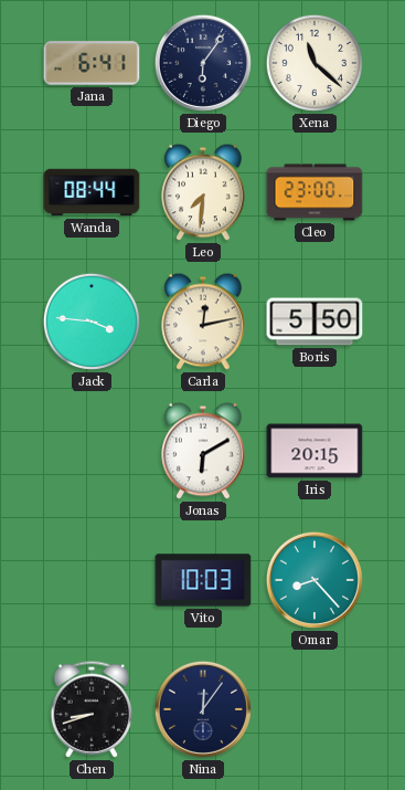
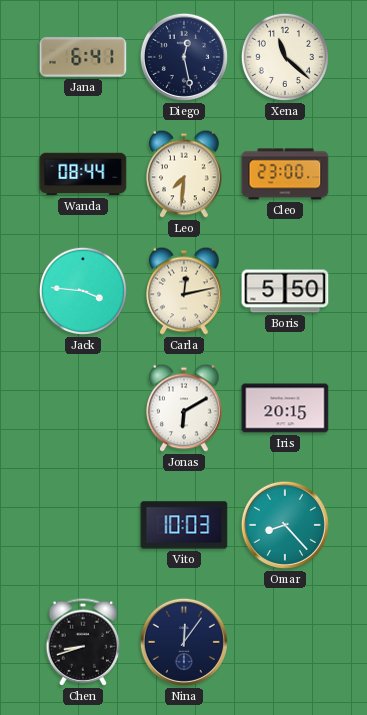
Diego: 6:06 -> 12:28
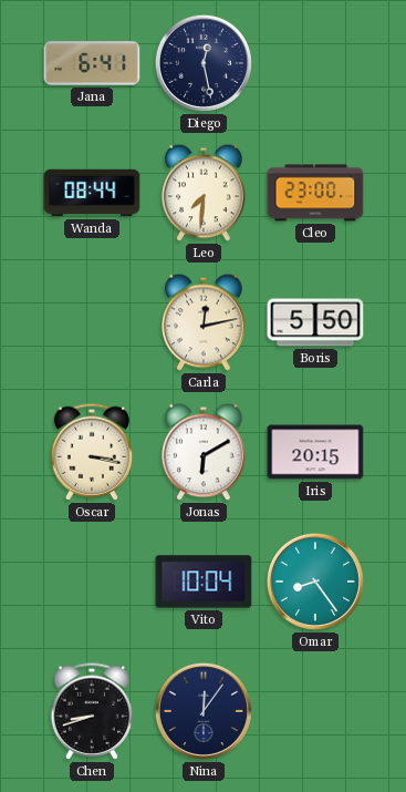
Xena: 11:22 -> none
Jack: 3:46 -> none
Oscar: none -> 3:17
Vito: 10:03 -> 10:04
Omar: 8:23 -> 8:24
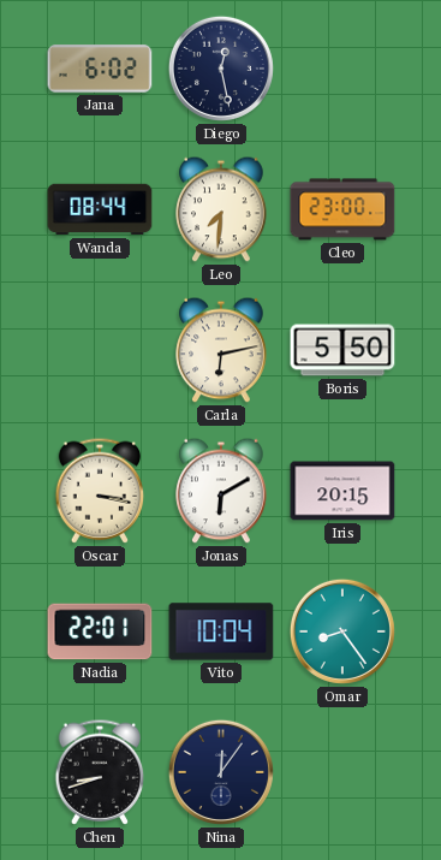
Jana: 6:41 -> 6:02
Carla: 12:13 -> 6:13
Nadia: none -> 22:01
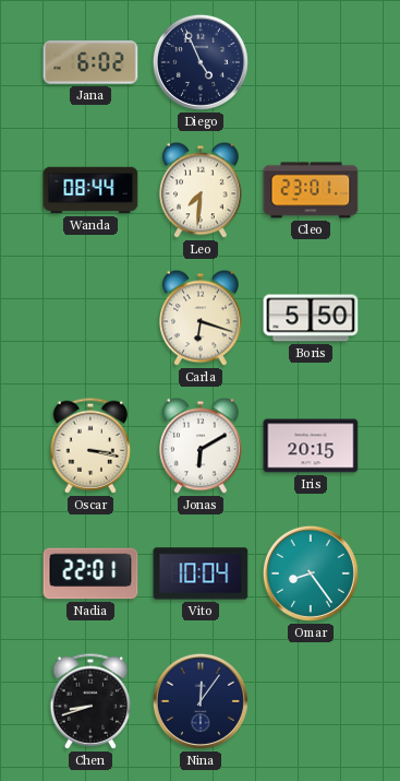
Diego: 12:28 -> 4:56
Cleo: 23:00 -> 23:01
Carla: 6:13 -> 6:18
